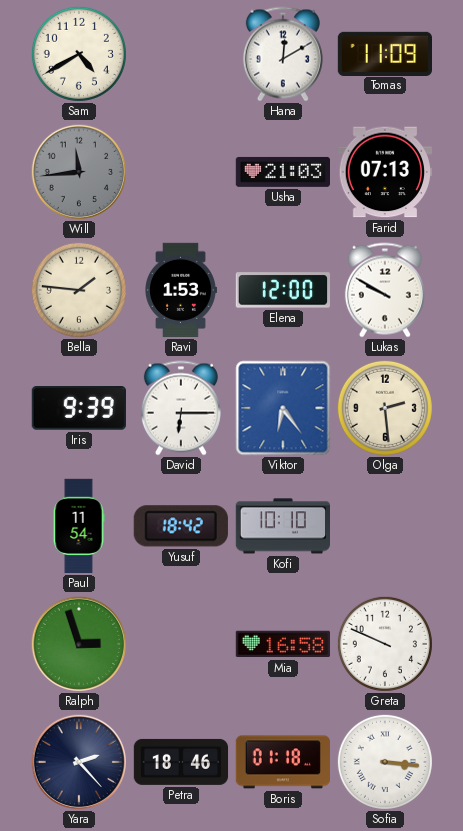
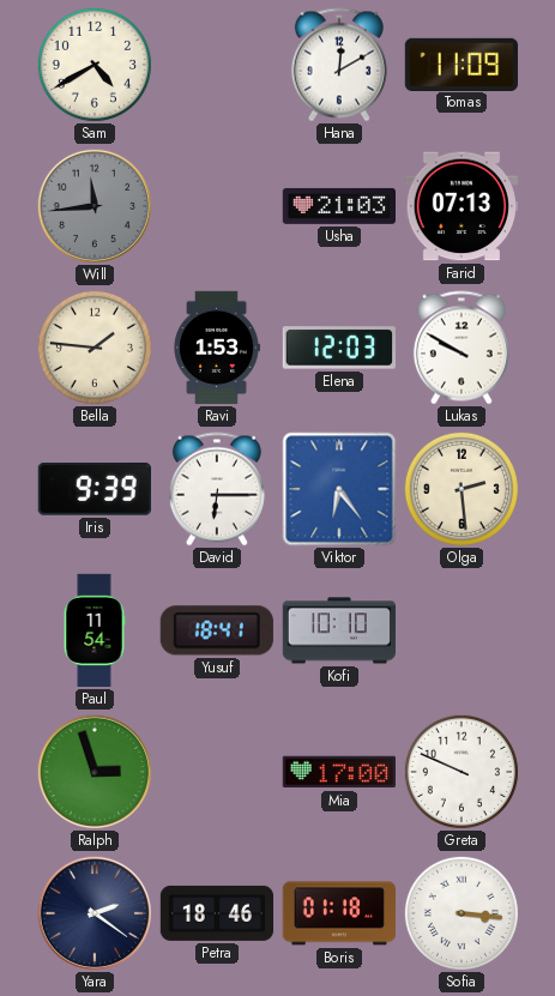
Elena: 12:00 -> 12:03
Yusuf: 18:42 -> 18:41
Mia: 16:58 -> 17:00
Yara: 2:23 -> 2:21
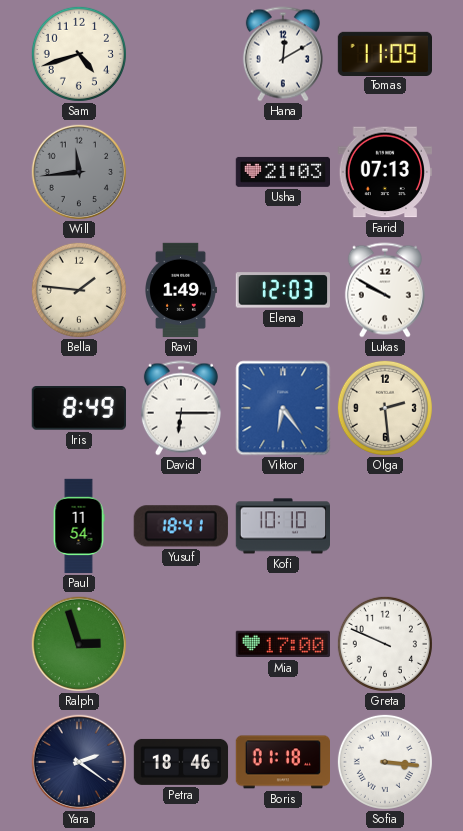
Sam: 4:40 -> 4:42
Ravi: 1:53 -> 1:49
Iris: 9:39 -> 8:49
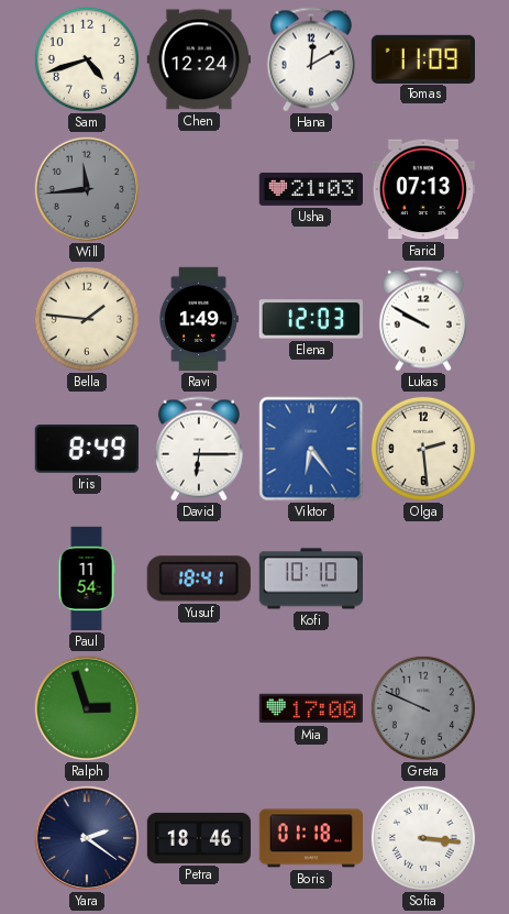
Chen: none -> 12:24
Greta dial: white -> grey
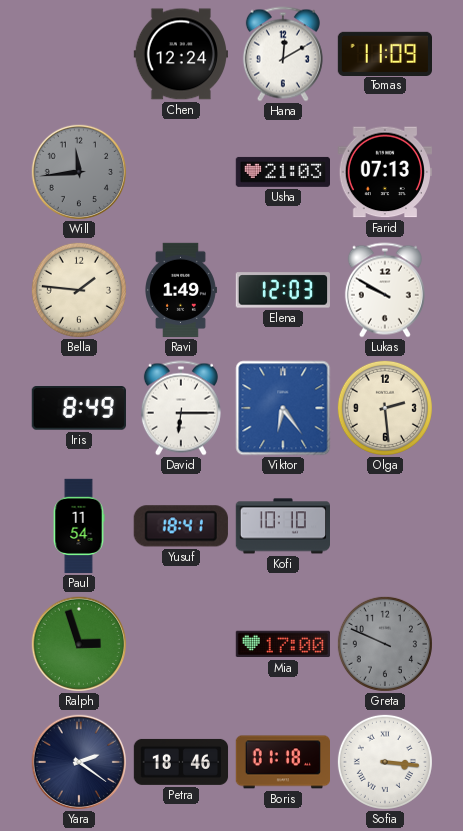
Sam: 4:42 -> none
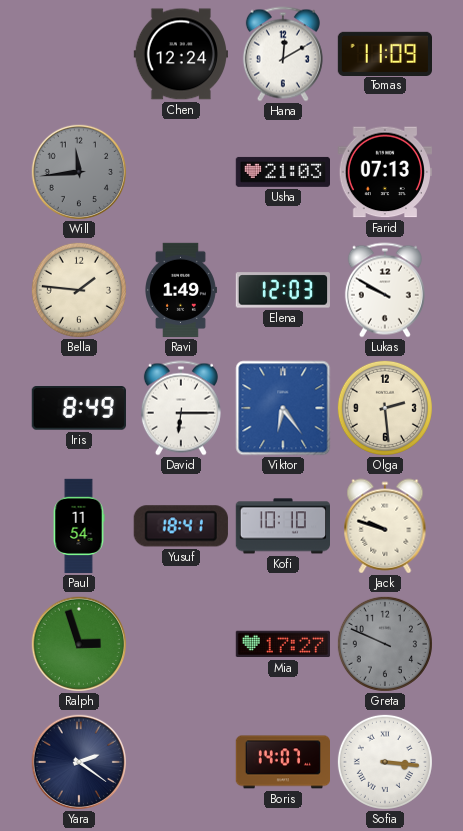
Jack: none -> 9:48
Mia: 17:00 -> 17:27
Petra: 18:46 -> none
Boris: 01:18 -> 14:07
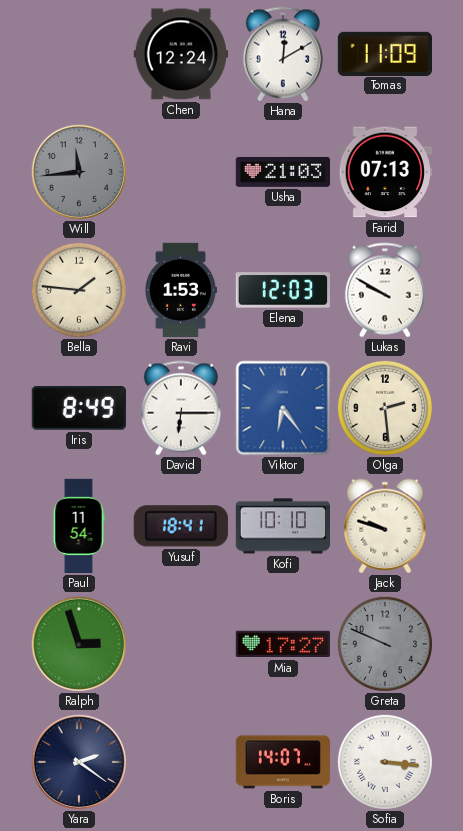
Ravi: 1:49 -> 1:53
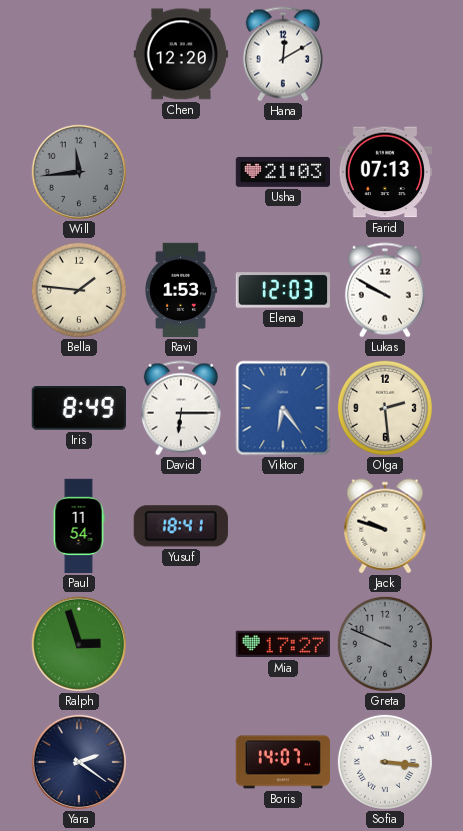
Chen: 12:24 -> 12:20
Tomas: 11:09 -> none
Kofi: 10:10 -> none
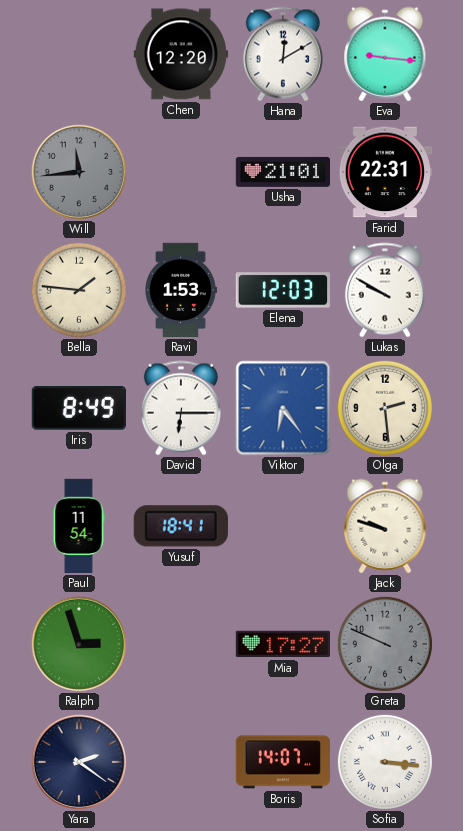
Eva: none -> 9:16
Usha: 21:03 -> 21:01
Farid: 07:13 -> 22:31
